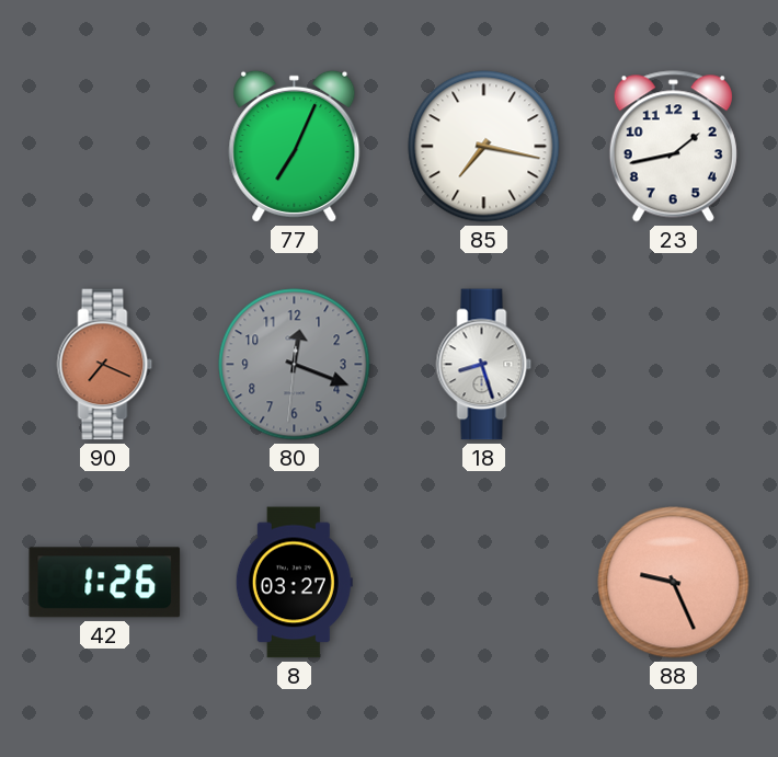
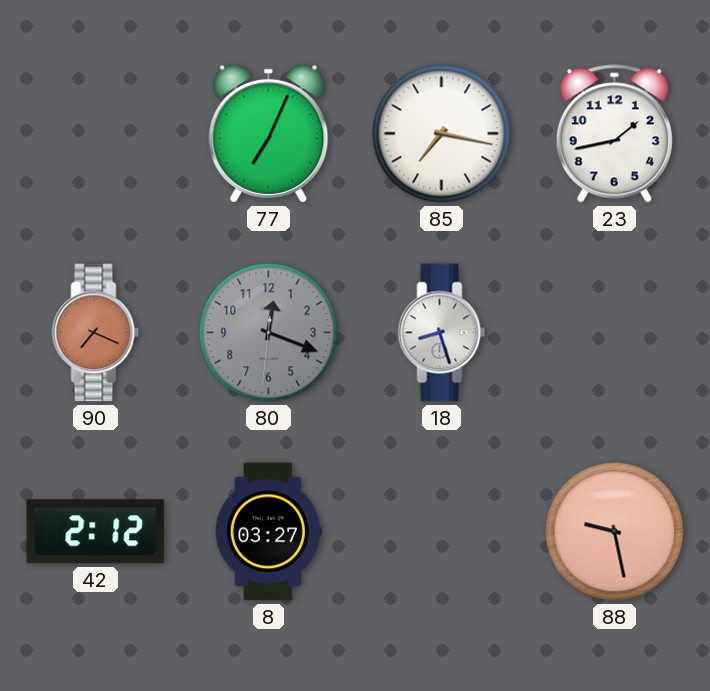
42: 1:26 -> 2:12
88: 9:26 -> 9:28
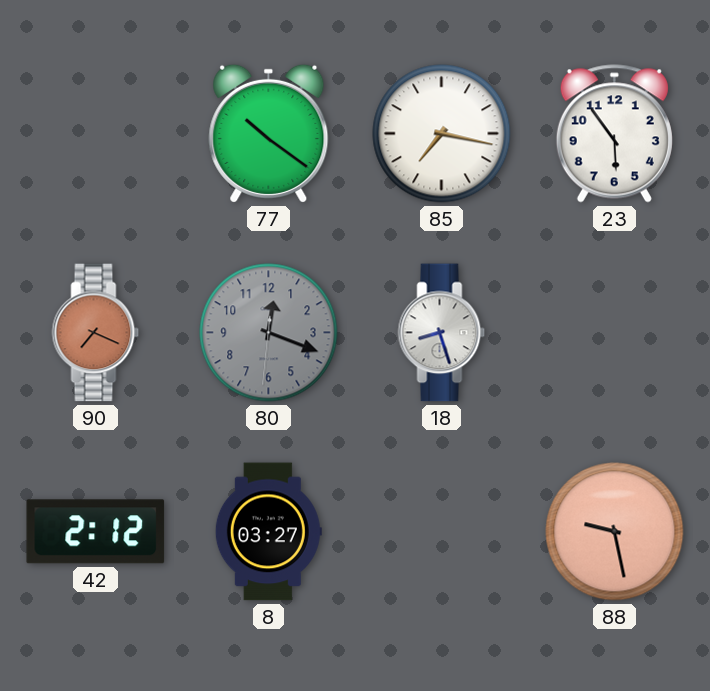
77: 7:04 -> 10:21
23: 1:43 -> 5:54
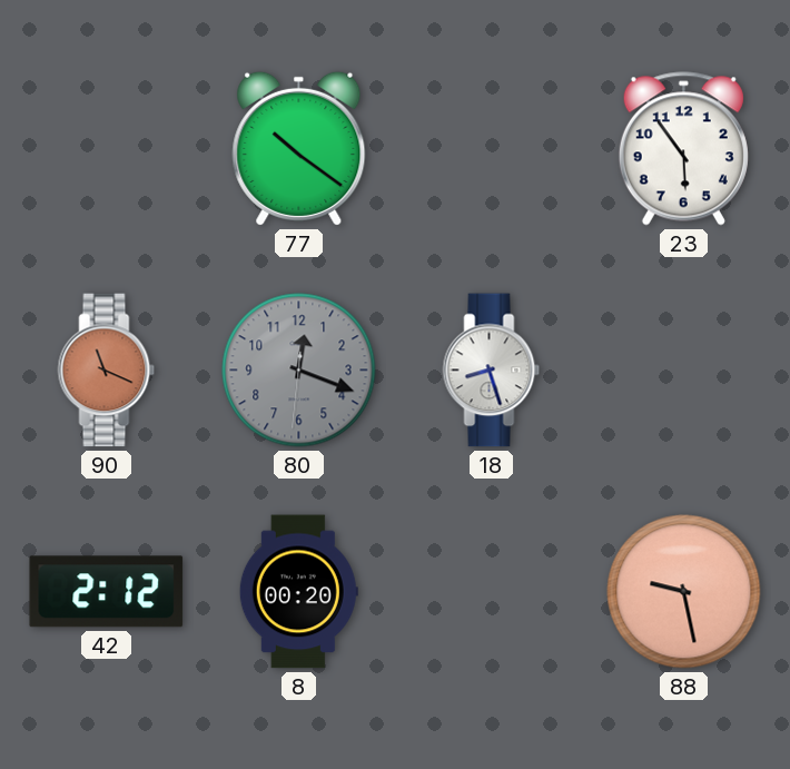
85: 7:17 -> none
90: 7:19 -> 11:19
8: 03:27 -> 00:20
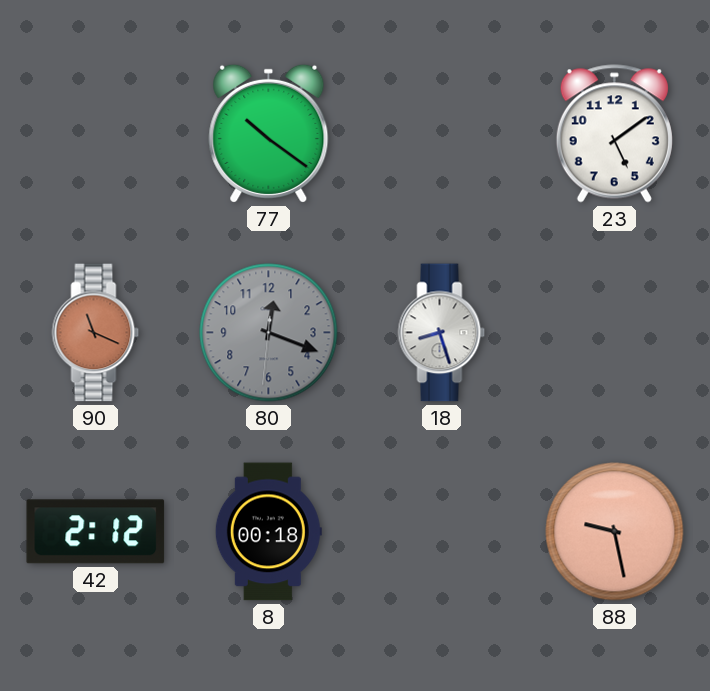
23: 5:54 -> 5:09
8: 00:20 -> 00:18
